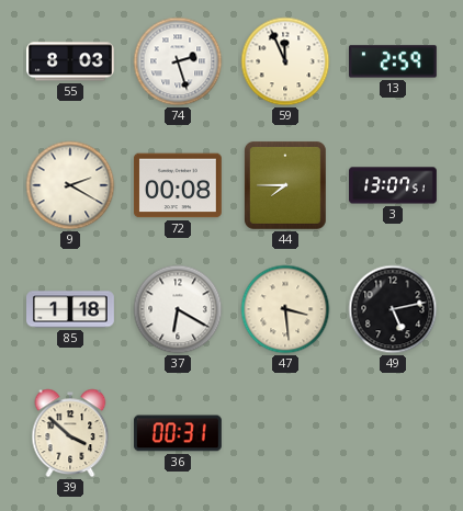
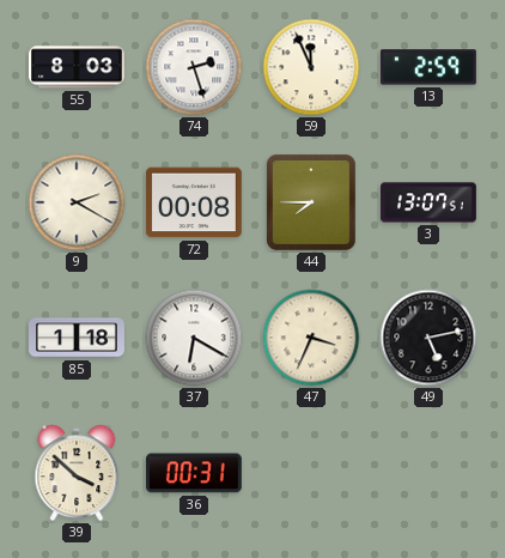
47: 3:29 -> 3:34
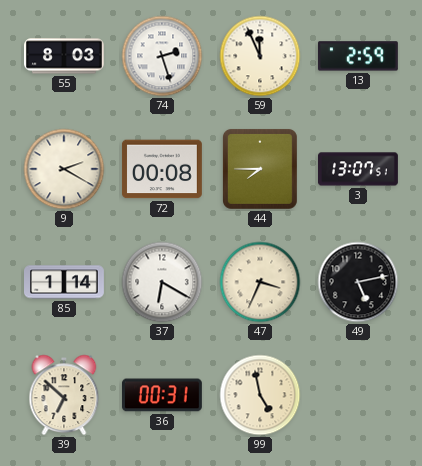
85: 1:18 -> 1:14
39: 3:52 -> 6:52
99: none -> 4:58
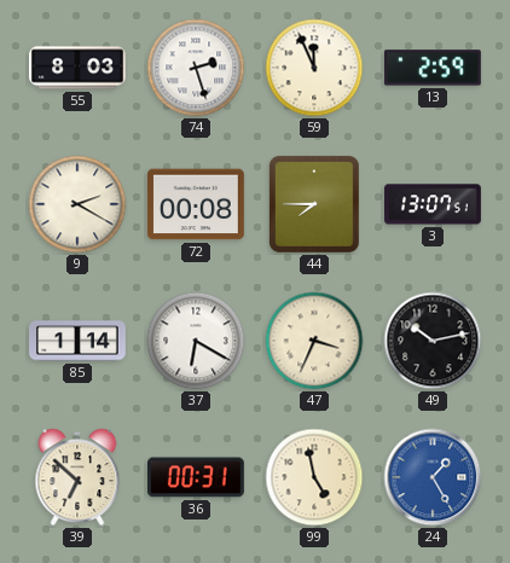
49: 5:13 -> 10:13
24: none -> 1:25
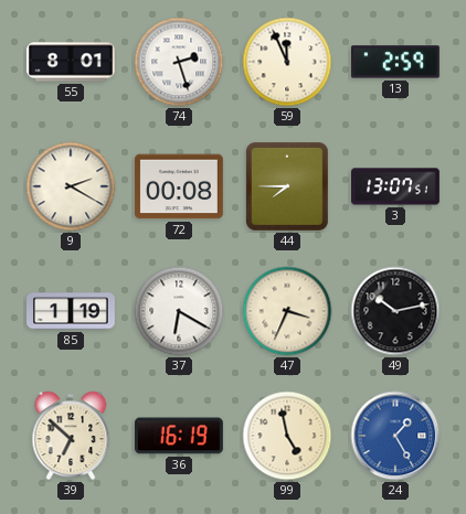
55: 8:03 -> 8:01
85: 1:14 -> 1:19
36: 00:31 -> 16:19
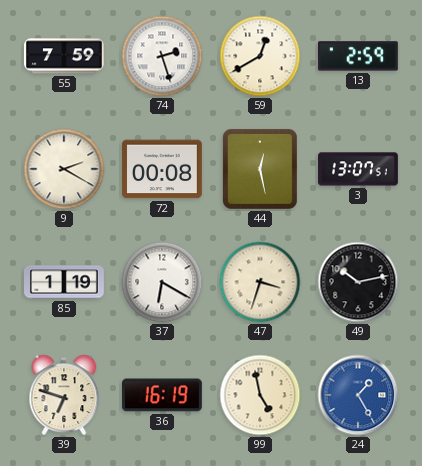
55: 8:01 -> 7:59
59: 11:56 -> 12:40
44: 7:45 -> 12:28
47: 3:34 -> 3:33
39: 6:52 -> 6:48
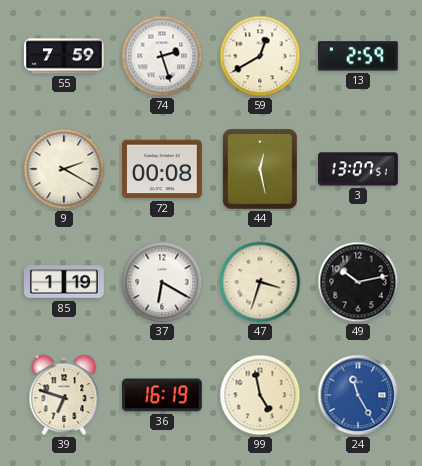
24: 1:25 -> 11:25
